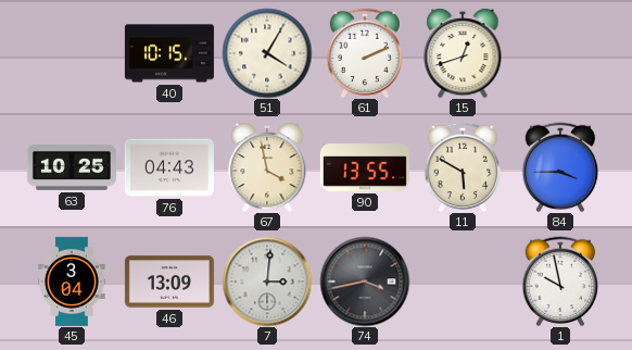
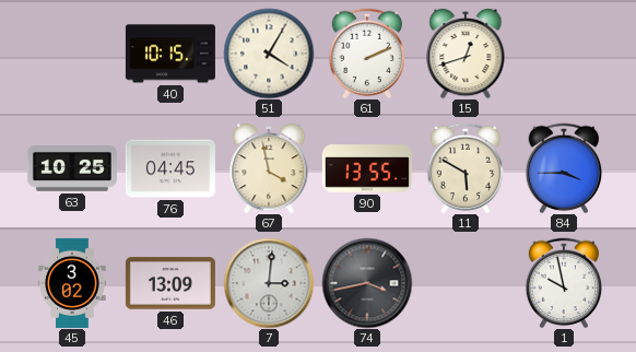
76: 04:43 -> 04:45
45: 3:04 -> 3:02
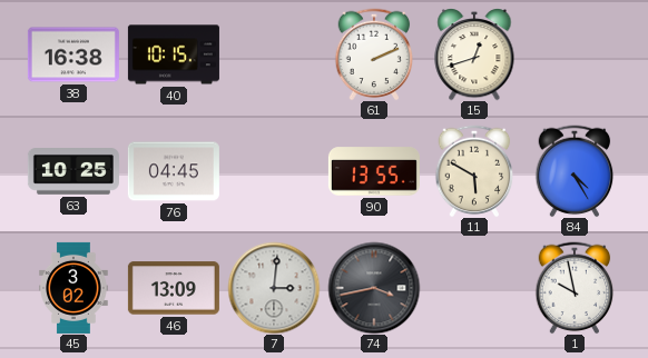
38: none -> 16:38
51: 4:05 -> none
67: 3:58 -> none
84: 3:45 -> 4:25
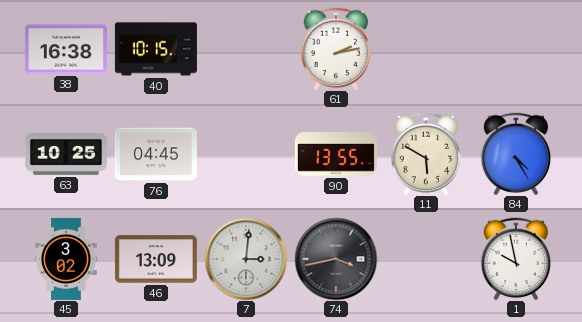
61: 2:11 -> 2:13
15: 12:42 -> none
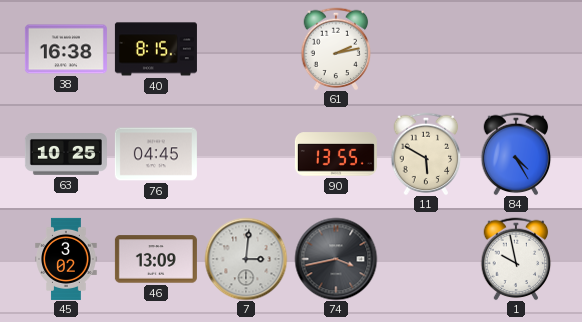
40: 10:15 -> 8:15
